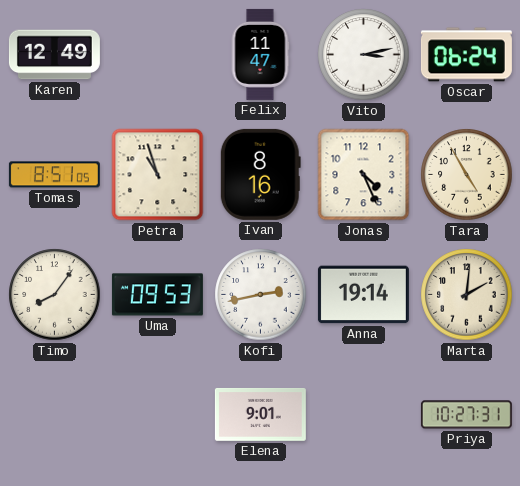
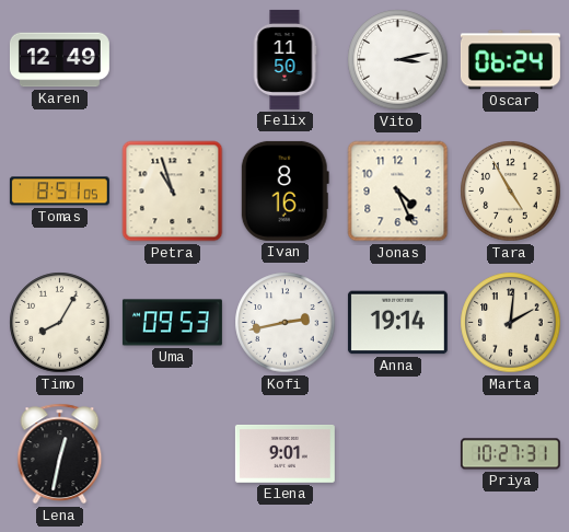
Felix: 11:47 -> 11:50
Timo: 8:06 -> 8:05
Lena: none -> 12:32
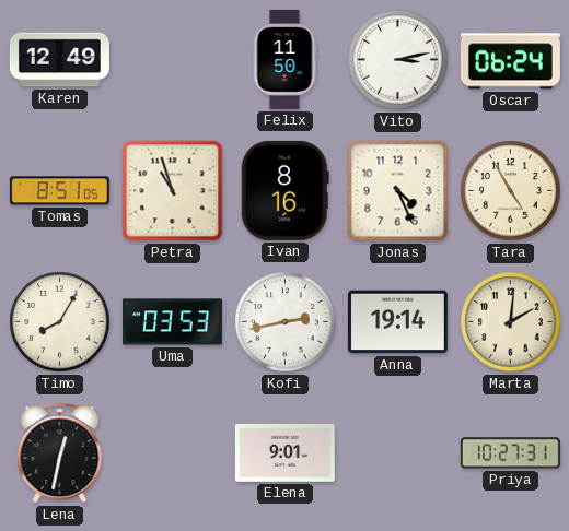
Uma: 09:53 -> 03:53
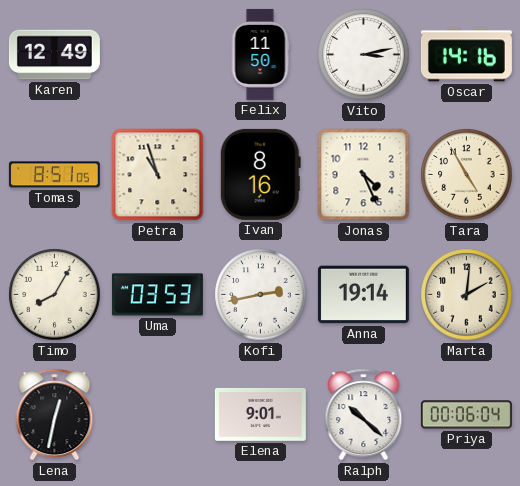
Oscar: 06:24 -> 14:16
Ralph: none -> 10:22
Priya: 10:27 -> 00:06
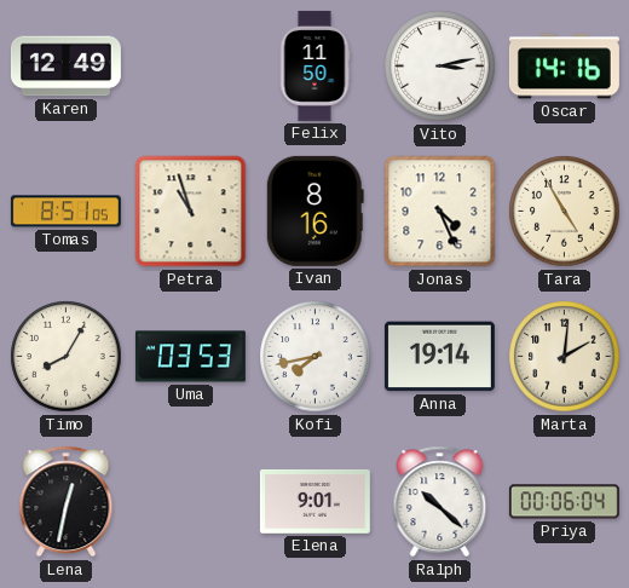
Kofi: 2:43 -> 7:43
